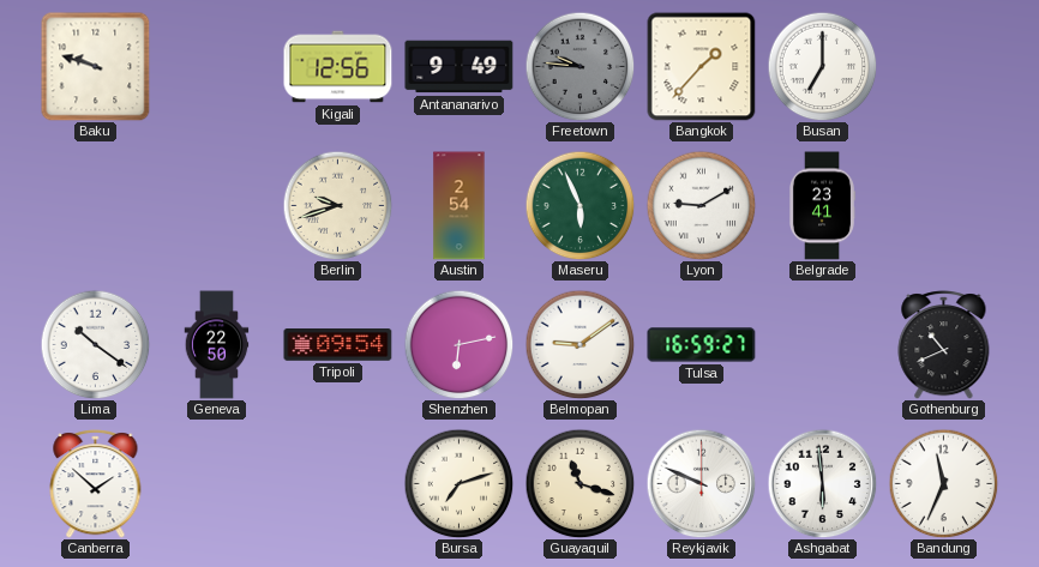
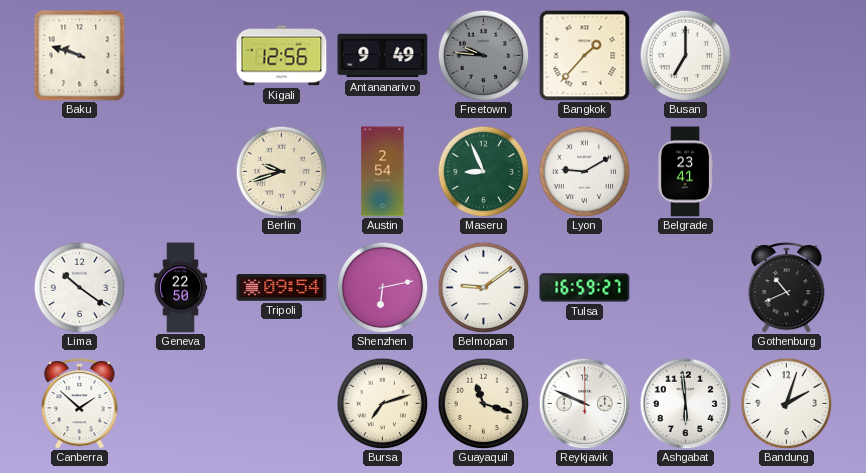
Maseru: 5:56 -> 8:56
Bandung: 11:34 -> 2:03
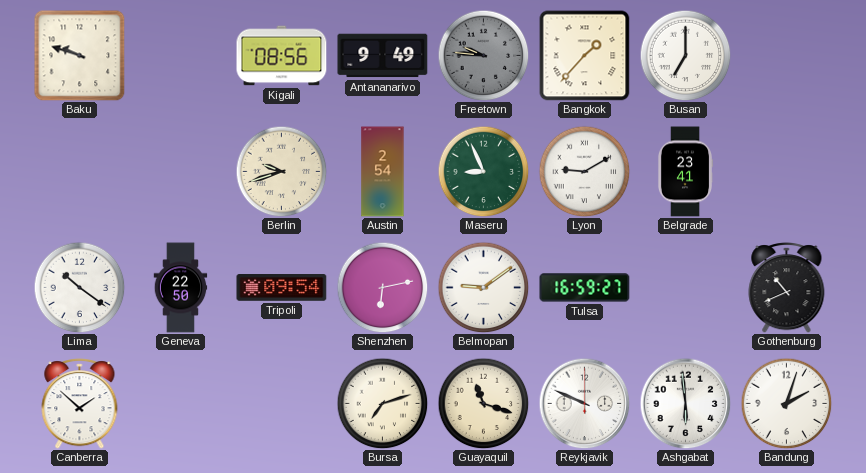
Kigali: 12:56 -> 08:56
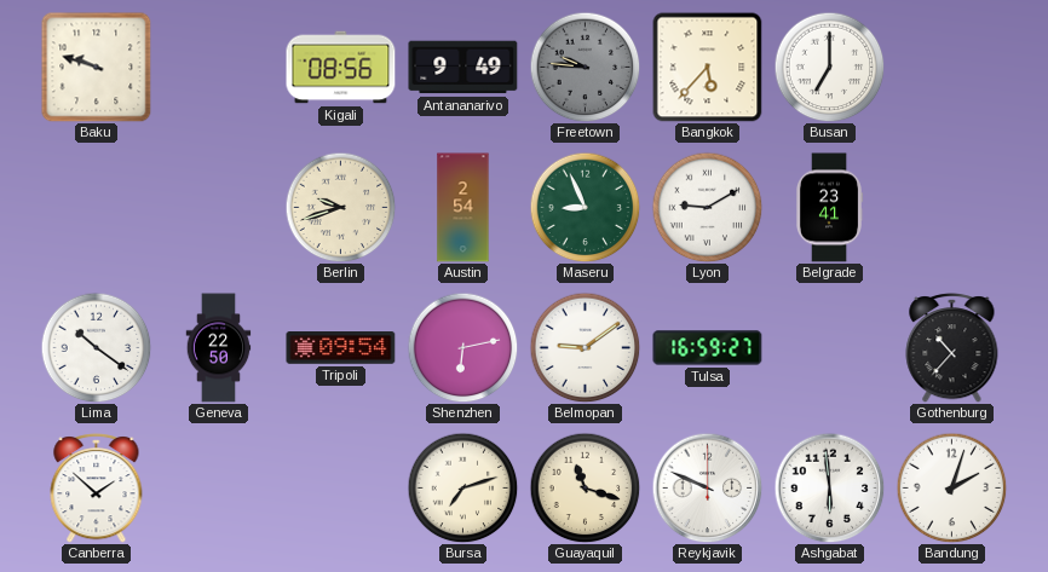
Bangkok: 1:37 -> 5:37
Gothenburg: 10:41 -> 10:37
